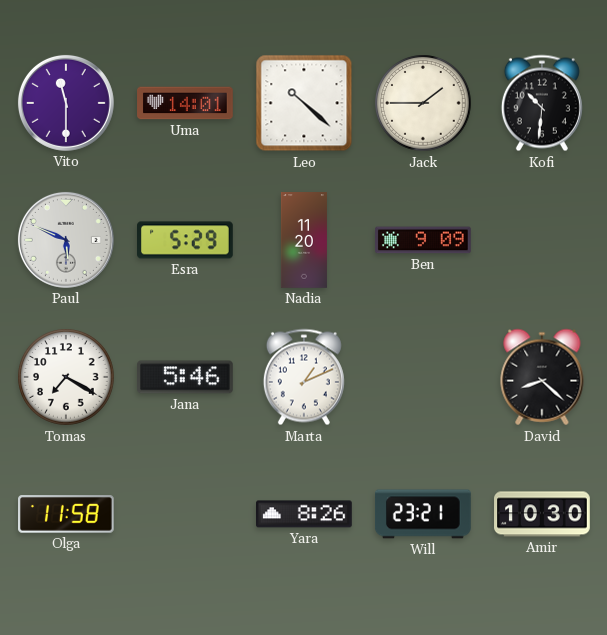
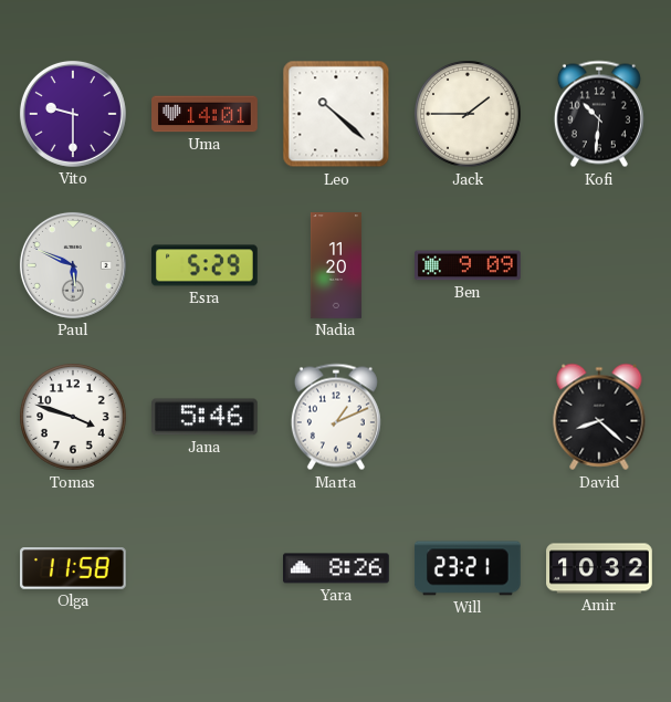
Vito: 11:30 -> 9:30
Tomas: 7:20 -> 3:48
Amir: 10:30 -> 10:32
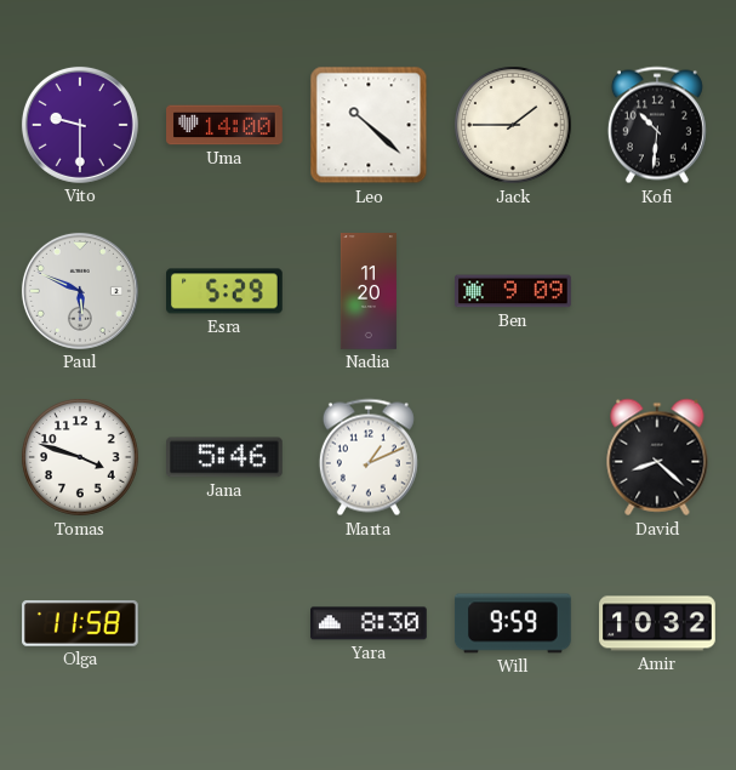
Uma: 14:01 -> 14:00
Yara: 8:26 -> 8:30
Will: 23:21 -> 9:59
